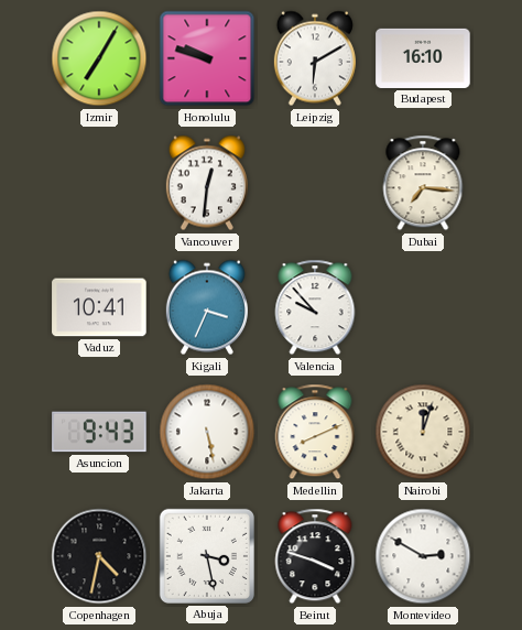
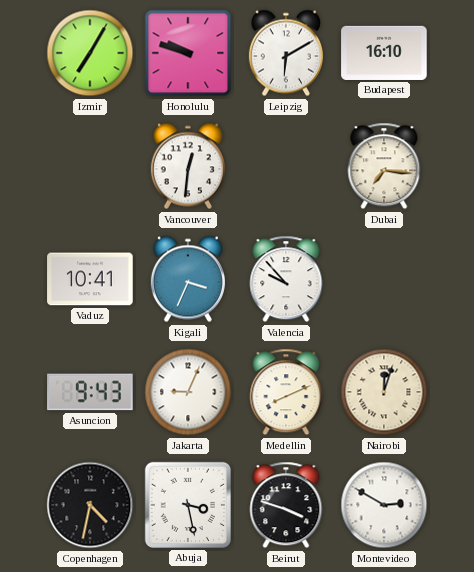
Jakarta: 5:28 -> 9:04
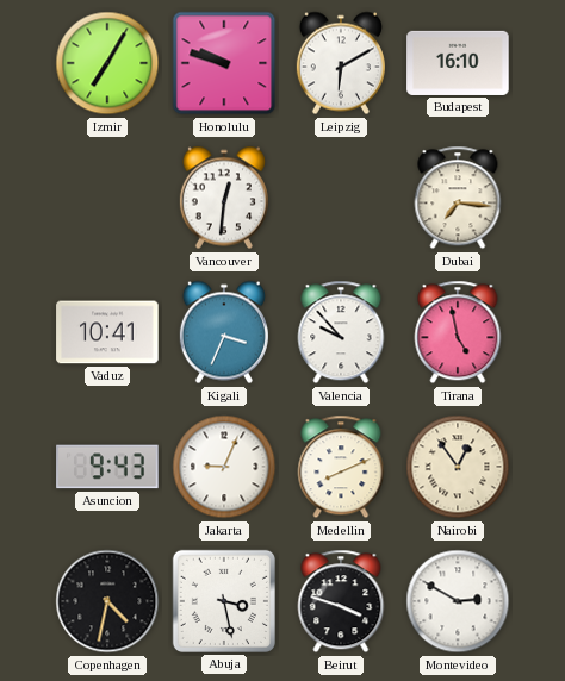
Tirana: none -> 4:58
Nairobi: 12:03 -> 12:54
